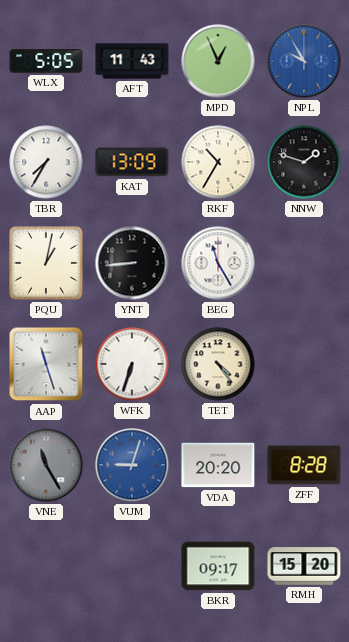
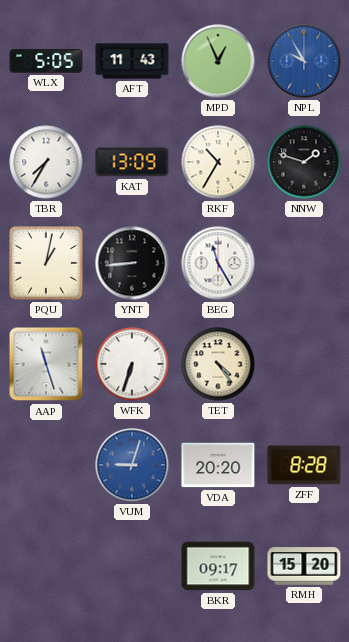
VNE: 11:25 -> none
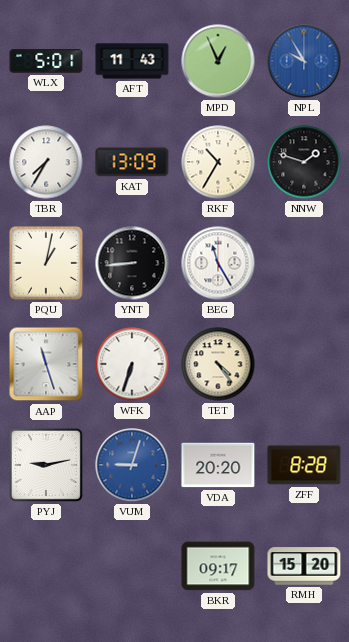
WLX: 5:05 -> 5:01
PYJ: none -> 9:13
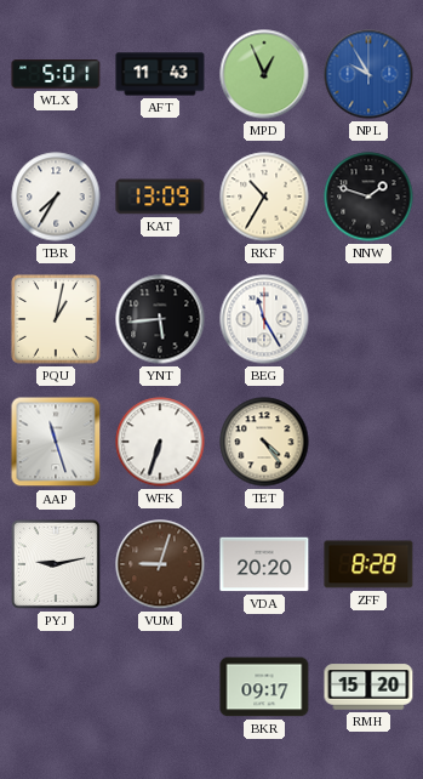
YNT: 8:44 -> 5:44
VUM dial: blue -> brown
